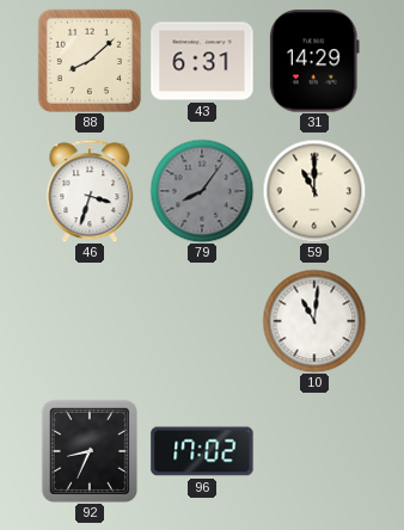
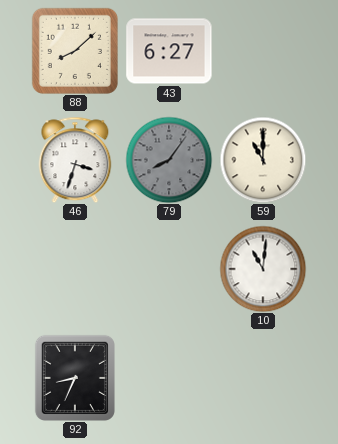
43: 6:31 -> 6:27
31: 14:29 -> none
96: 17:02 -> none
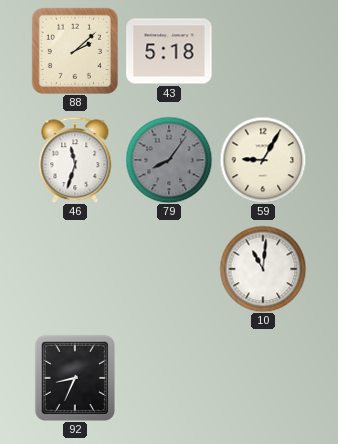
88: 8:08 -> 2:08
43: 6:27 -> 5:18
46: 3:33 -> 11:33
59: 11:00 -> 9:05
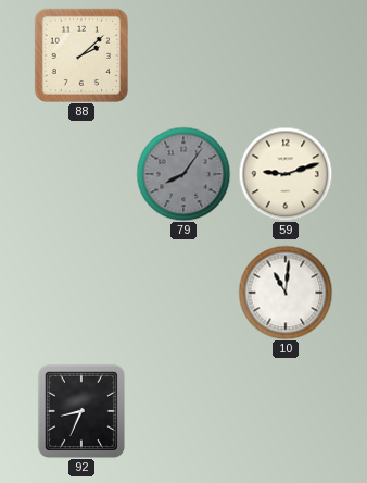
43: 5:18 -> none
46: 11:33 -> none
59: 9:05 -> 9:12
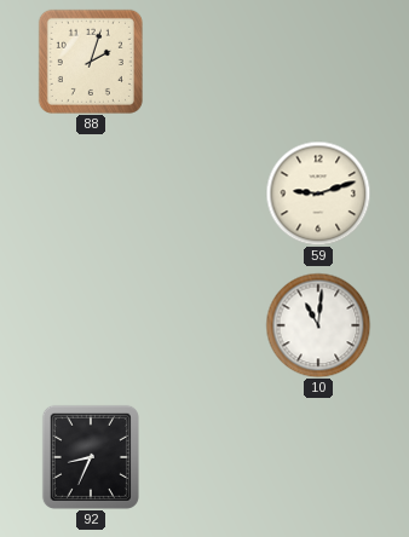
88: 2:08 -> 2:03
79: 8:06 -> none
